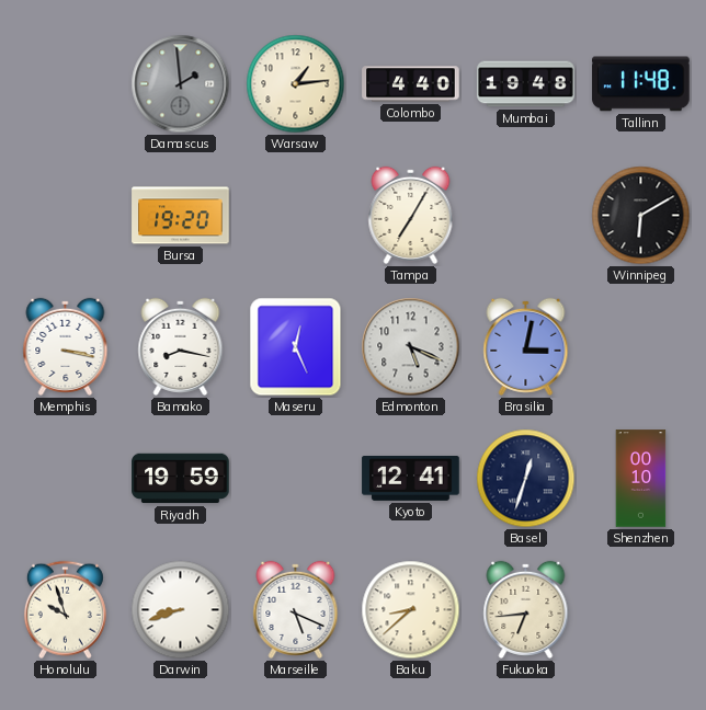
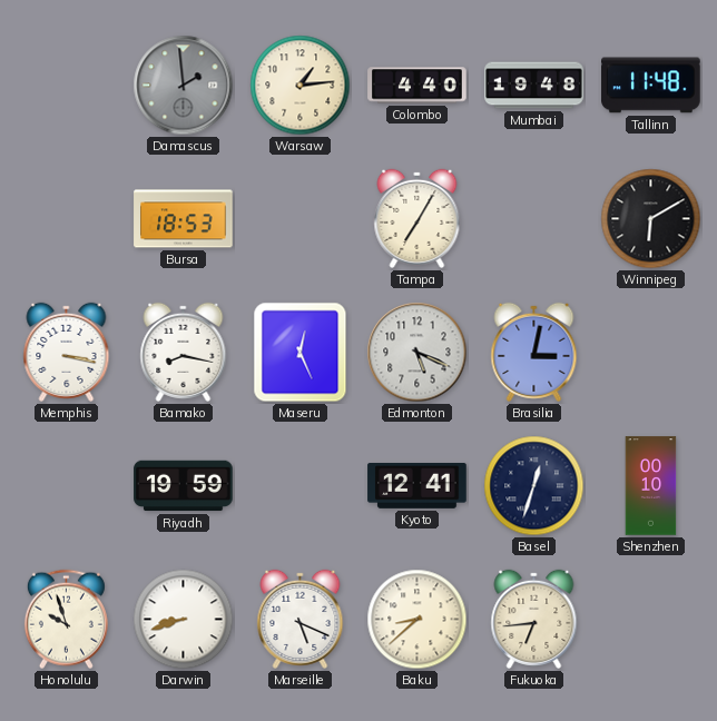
Bursa: 19:20 -> 18:53
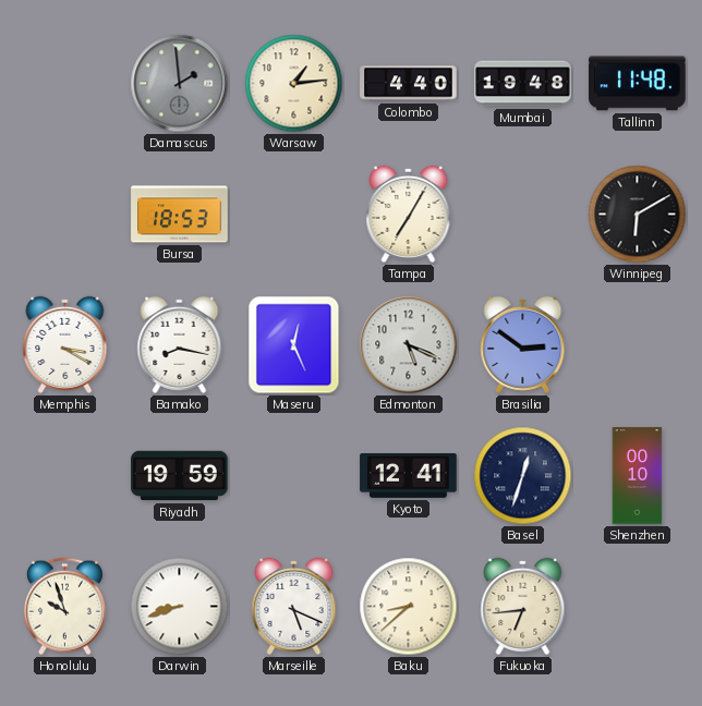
Memphis: 3:17 -> 3:20
Brasilia: 3:02 -> 2:51
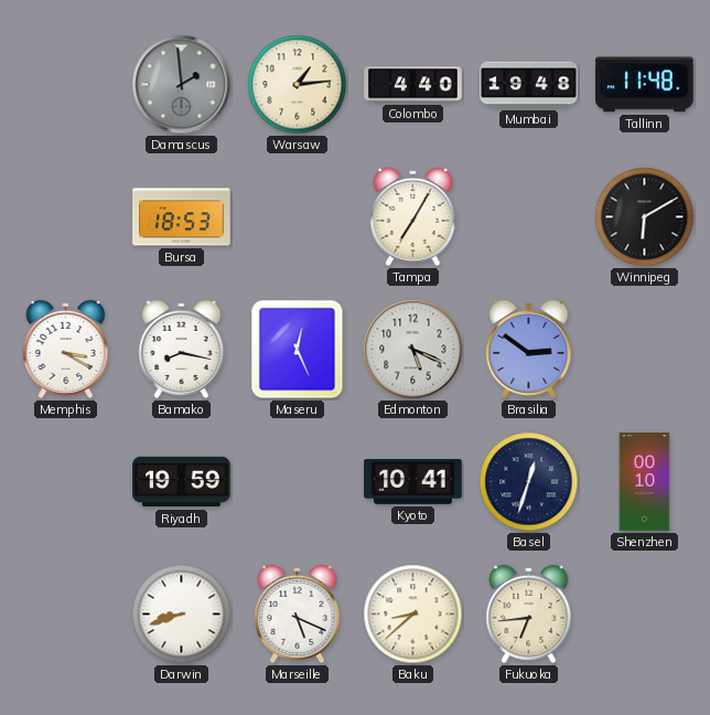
Kyoto: 12:41 -> 10:41
Honolulu: 9:57 -> none
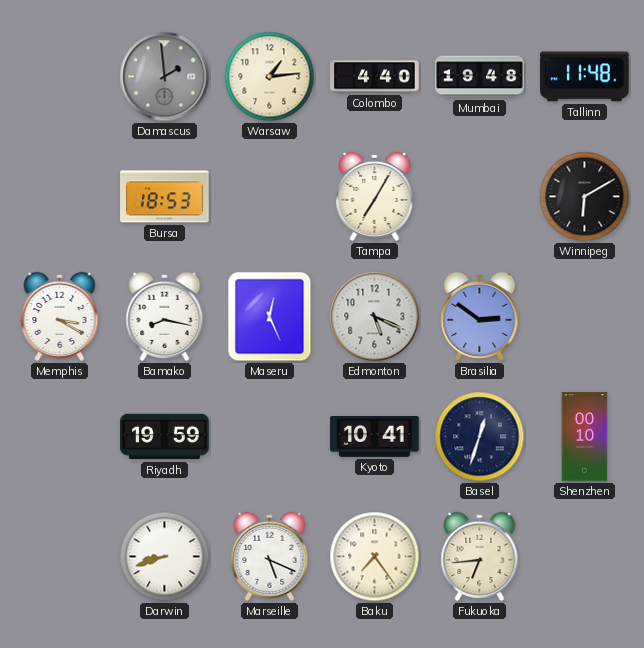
Baku: 8:38 -> 7:24
